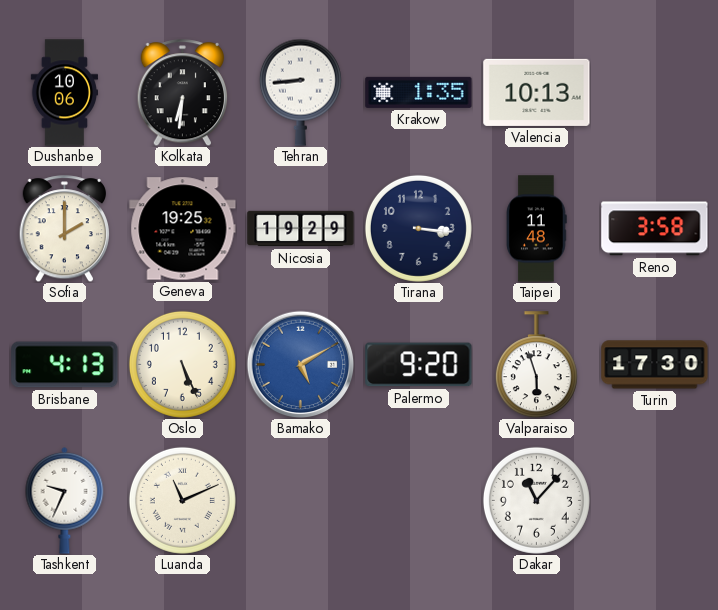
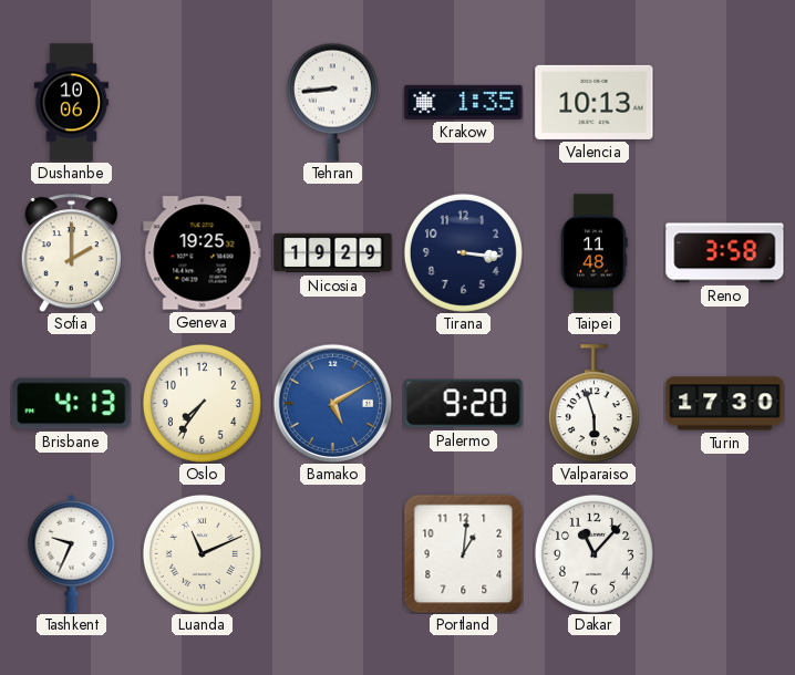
Kolkata: 6:31 -> none
Oslo: 5:26 -> 7:36
Portland: none -> 1:01
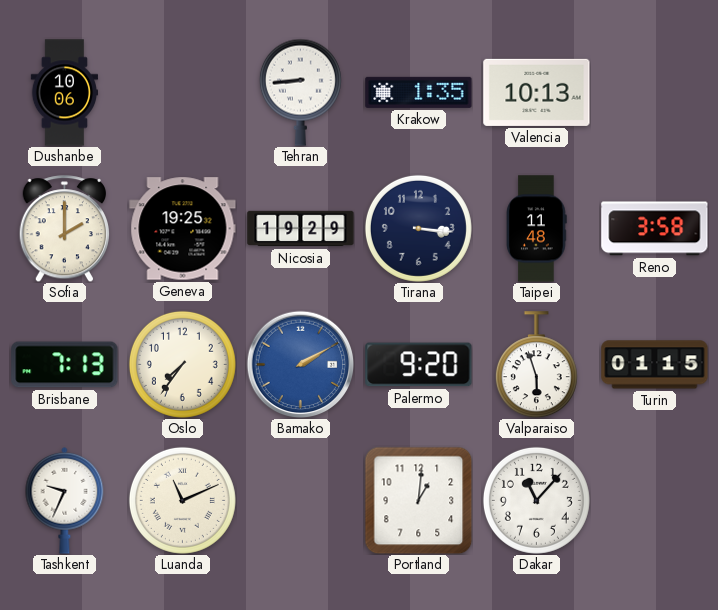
Brisbane: 4:13 -> 7:13
Bamako: 5:10 -> 2:10
Turin: 17:30 -> 01:15
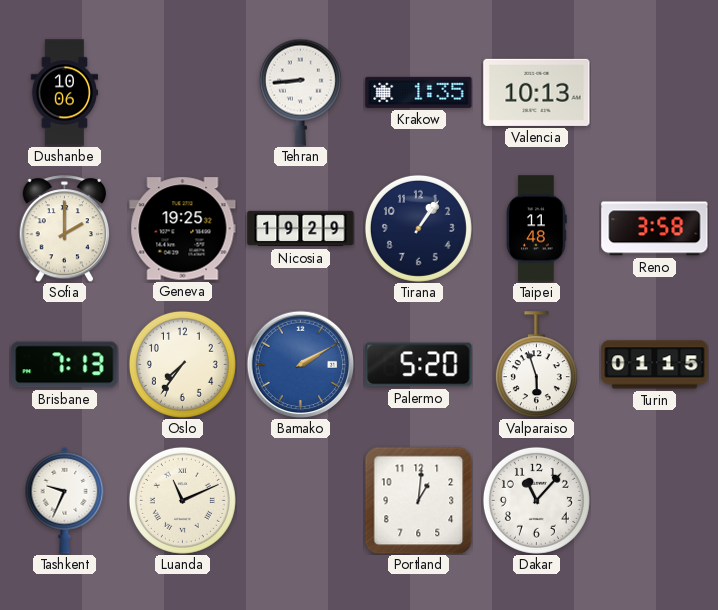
Tirana: 3:16 -> 1:06
Palermo: 9:20 -> 5:20
